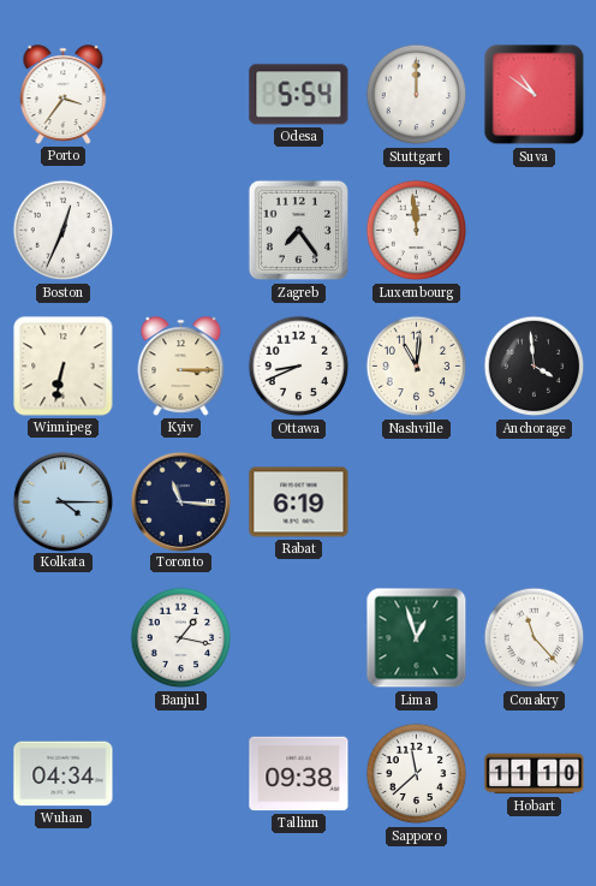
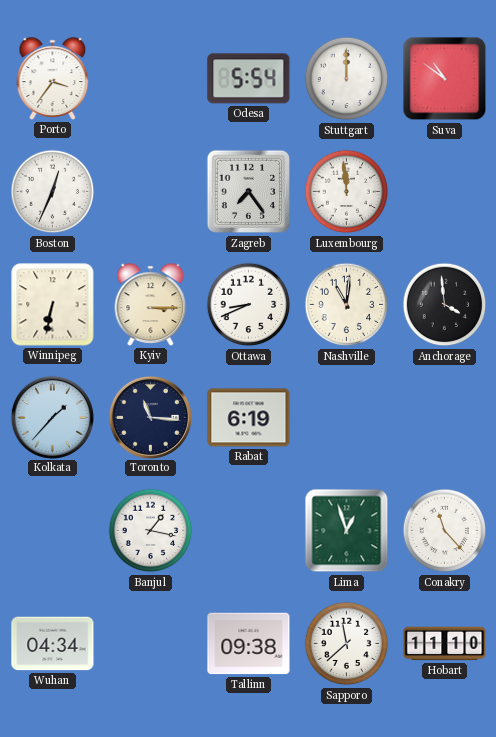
Kolkata: 4:15 -> 1:37
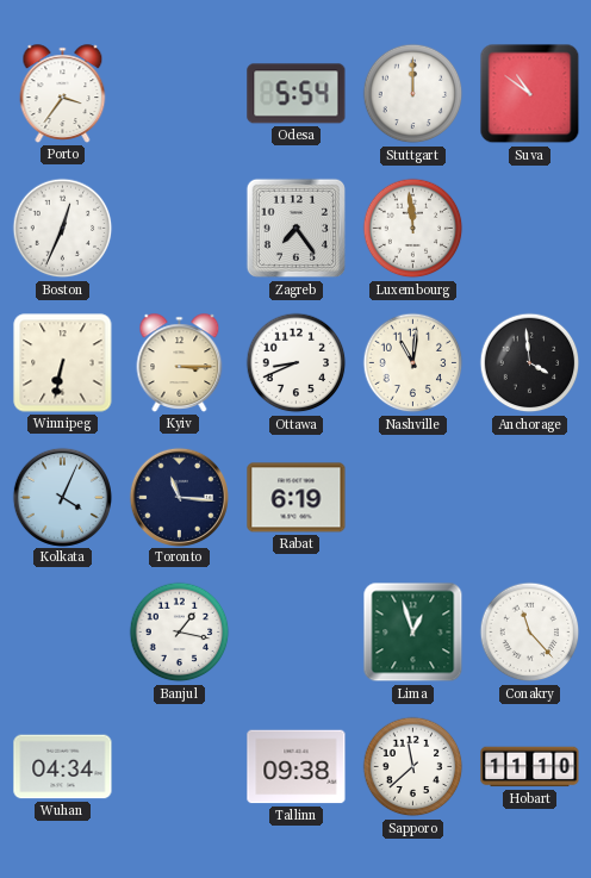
Kolkata: 1:37 -> 4:04
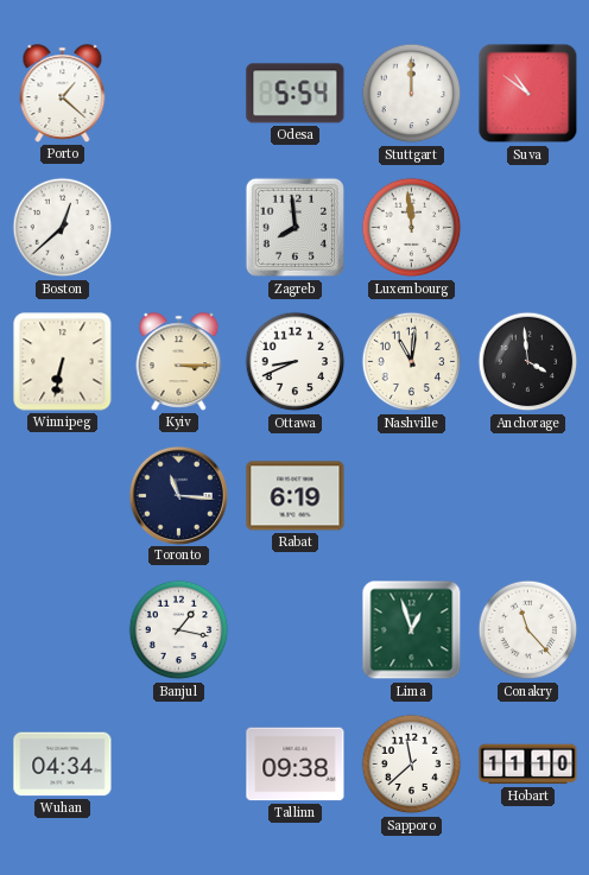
Porto: 3:36 -> 1:22
Boston: 12:34 -> 12:38
Zagreb: 7:24 -> 7:59
Kolkata: 4:04 -> none
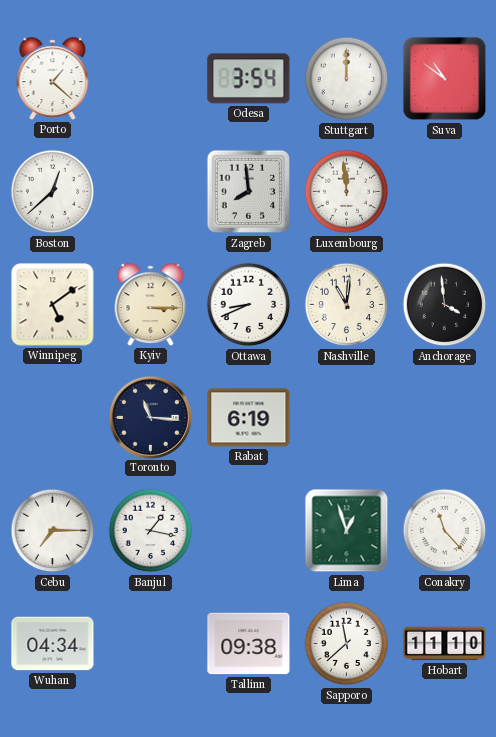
Odesa: 5:54 -> 3:54
Winnipeg: 6:32 -> 5:09
Cebu: none -> 7:15
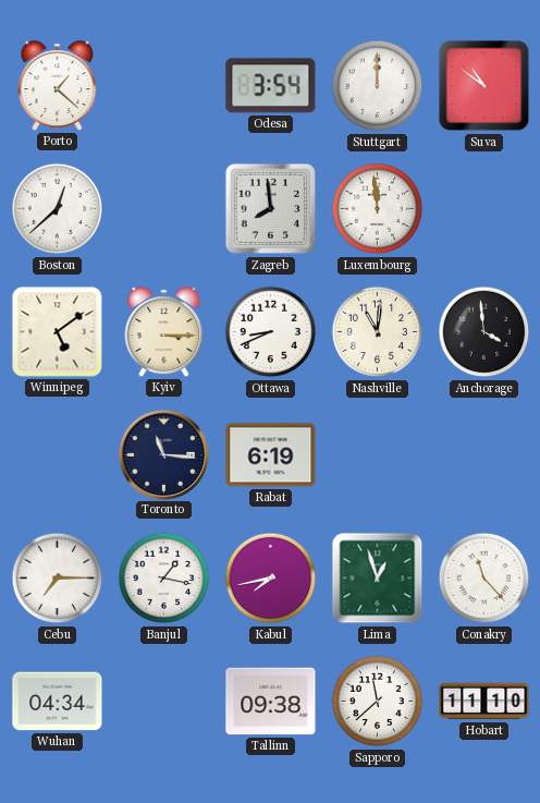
Kabul: none -> 7:43
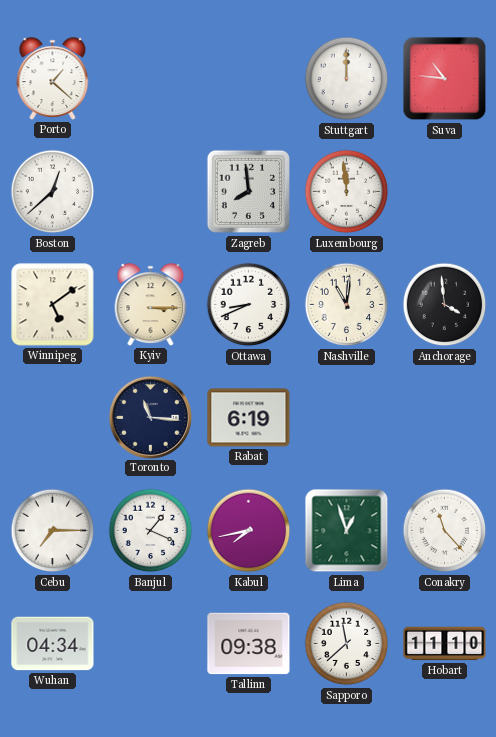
Odesa: 3:54 -> none
Suva: 10:51 -> 10:46
Banjul: 1:17 -> 1:19
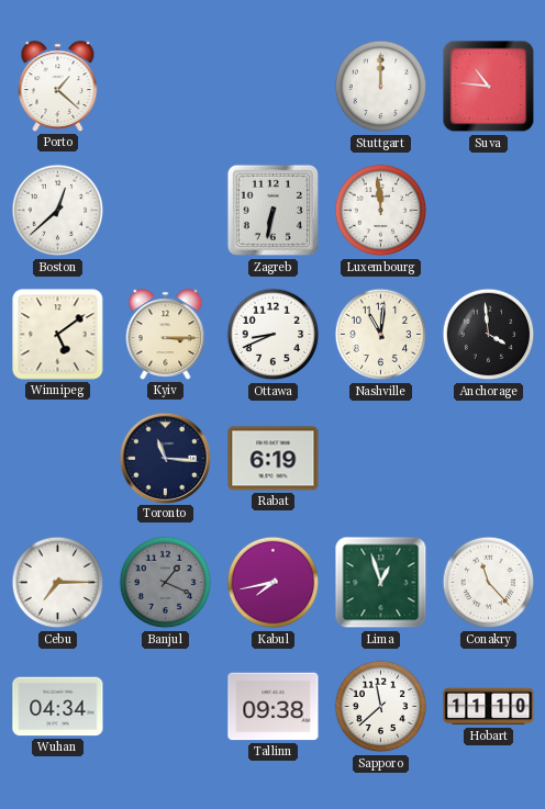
Zagreb: 7:59 -> 6:32
Banjul dial: white -> grey
